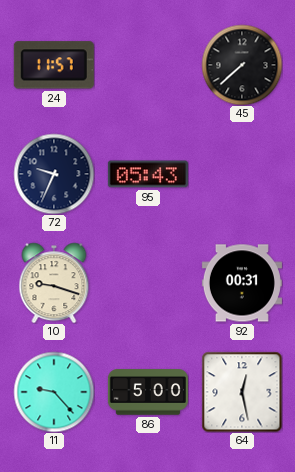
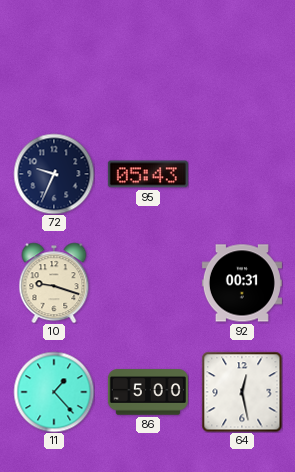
24: 11:57 -> none
45: 7:38 -> none
11: 9:23 -> 1:23
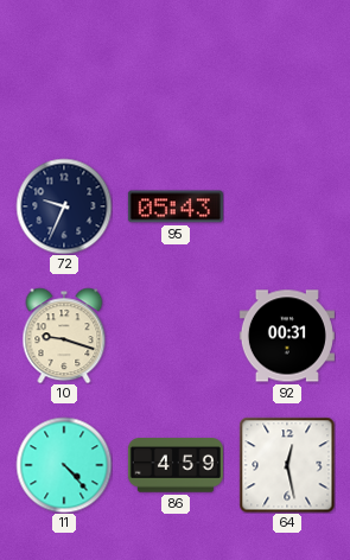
11: 1:23 -> 4:23
86: 5:00 -> 4:59
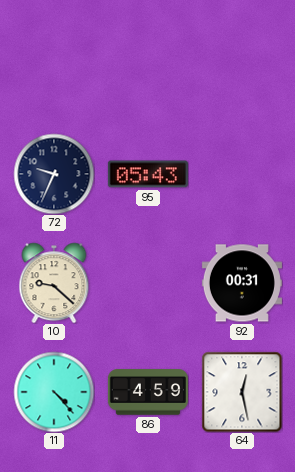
10: 9:18 -> 9:22
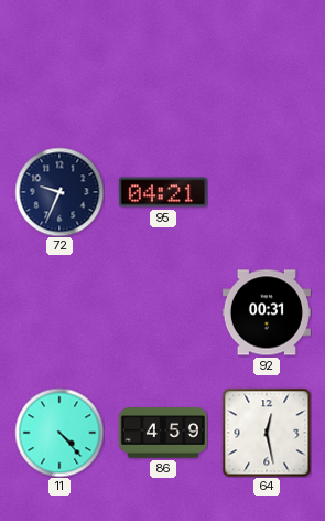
95: 05:43 -> 04:21
10: 9:22 -> none
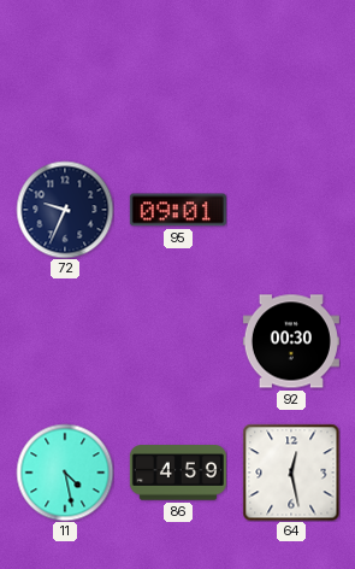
95: 04:21 -> 09:01
92: 00:31 -> 00:30
11: 4:23 -> 4:28
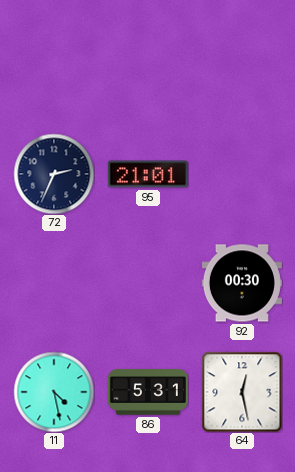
72: 9:34 -> 2:34
95: 09:01 -> 21:01
86: 4:59 -> 5:31
